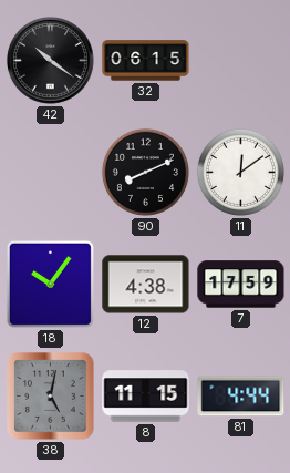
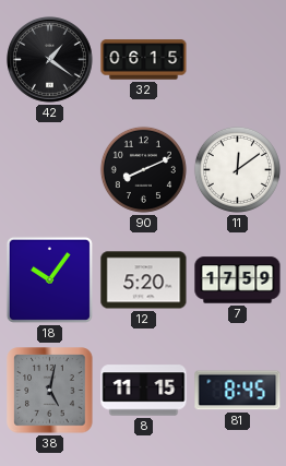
42: 10:21 -> 1:21
12: 4:38 -> 5:20
81: 4:44 -> 8:45
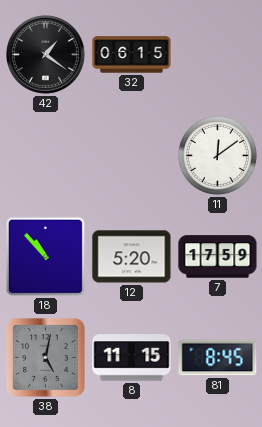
90: 8:11 -> none
18: 10:06 -> 10:53
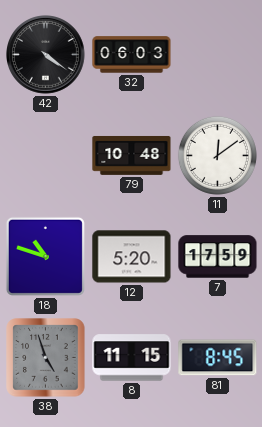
42: 1:21 -> 4:21
32: 06:15 -> 06:03
79: none -> 10:48
18: 10:53 -> 10:48
38: 5:02 -> 4:57
